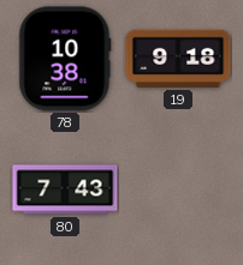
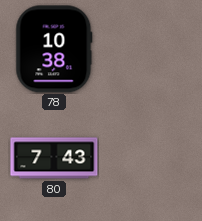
19: 9:18 -> none
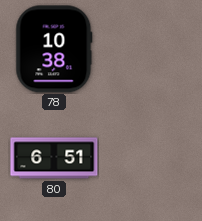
80: 7:43 -> 6:51
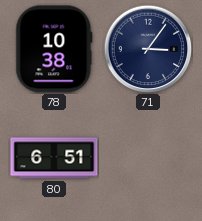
71: none -> 3:06
